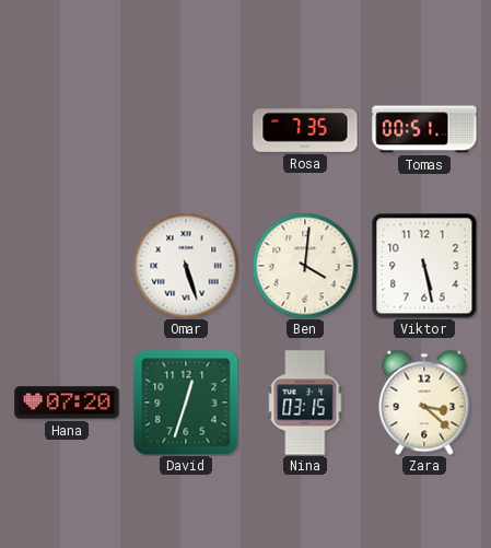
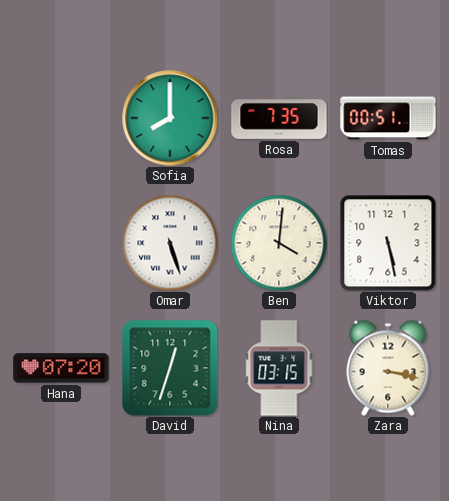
Sofia: none -> 8:00
Zara: 3:22 -> 3:17
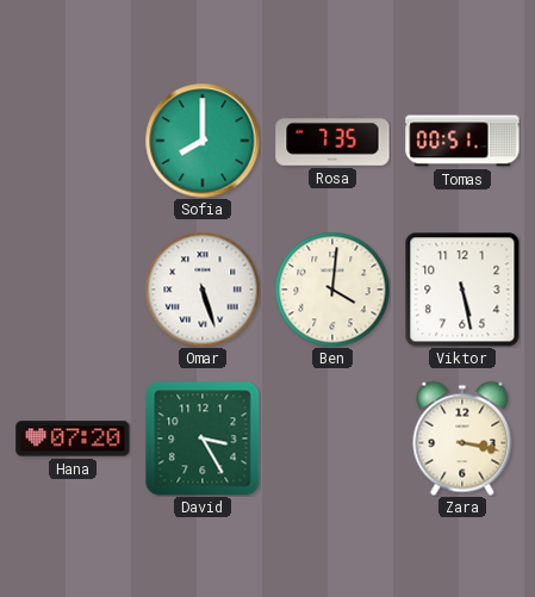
David: 12:33 -> 3:25
Nina: 03:15 -> none
